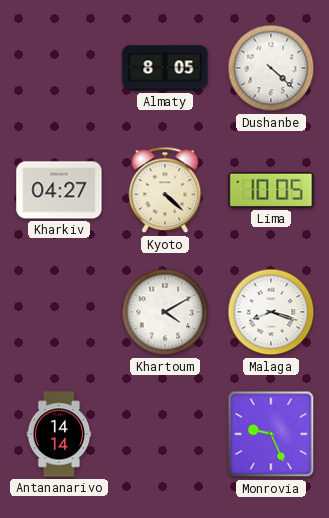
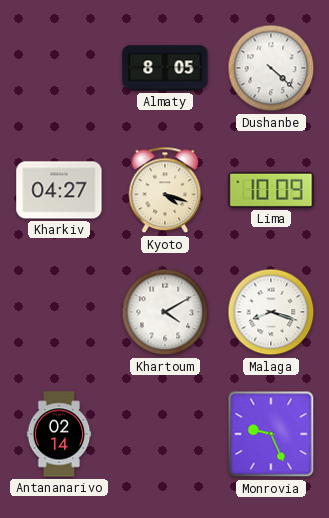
Kyoto: 4:22 -> 4:18
Lima: 10:05 -> 10:09
Antananarivo: 14:14 -> 02:14
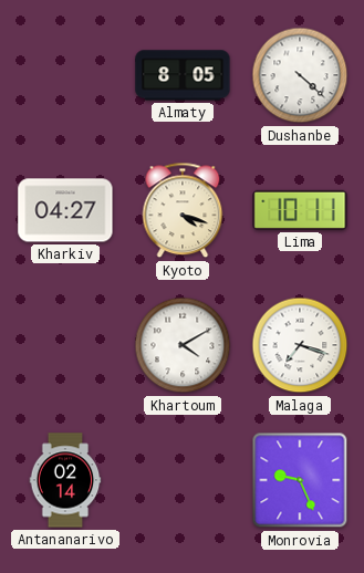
Lima: 10:09 -> 10:11
Malaga: 8:18 -> 7:18
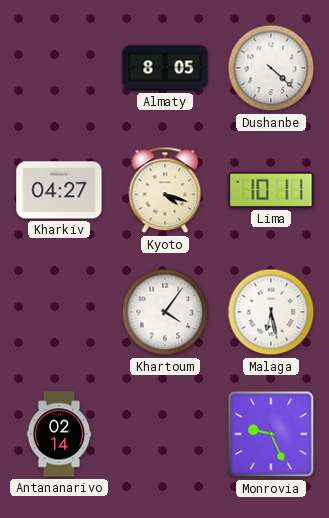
Khartoum: 4:10 -> 4:06
Malaga: 7:18 -> 6:28
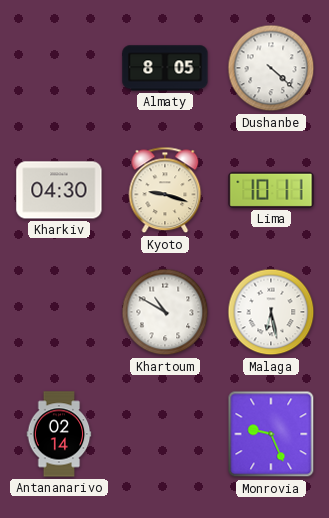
Kharkiv: 04:27 -> 04:30
Kyoto: 4:18 -> 9:18
Khartoum: 4:06 -> 10:50
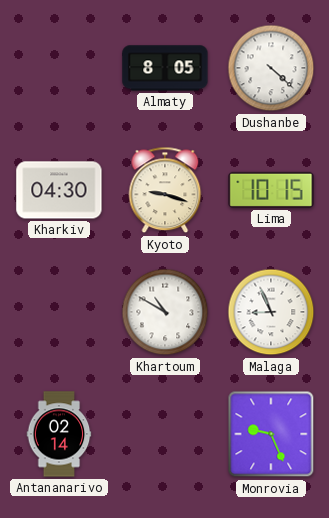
Lima: 10:11 -> 10:15
Malaga: 6:28 -> 8:56
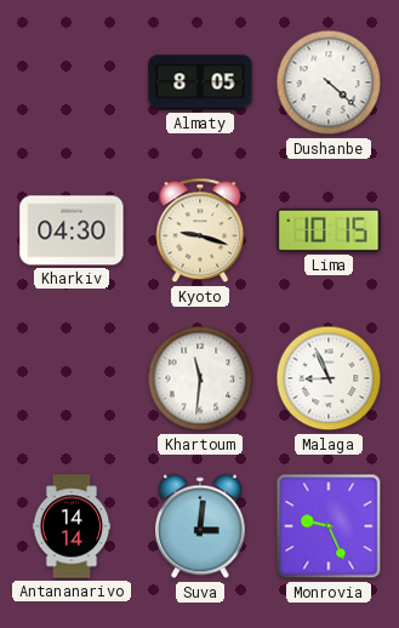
Khartoum: 10:50 -> 11:31
Antananarivo: 02:14 -> 14:14
Suva: none -> 3:01
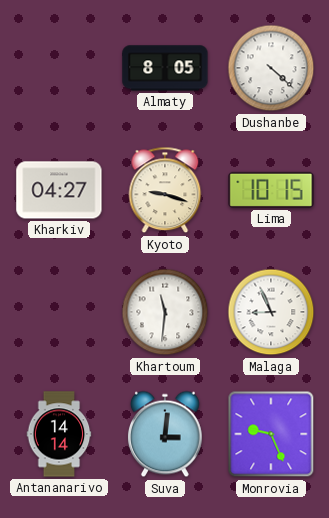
Kharkiv: 04:30 -> 04:27
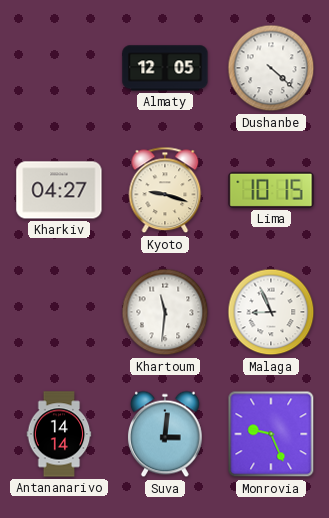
Almaty: 8:05 -> 12:05
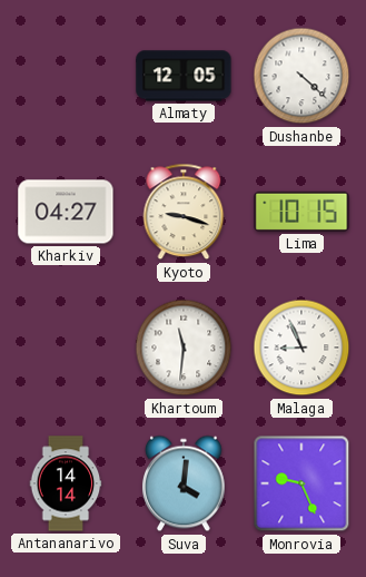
Suva: 3:01 -> 4:01
